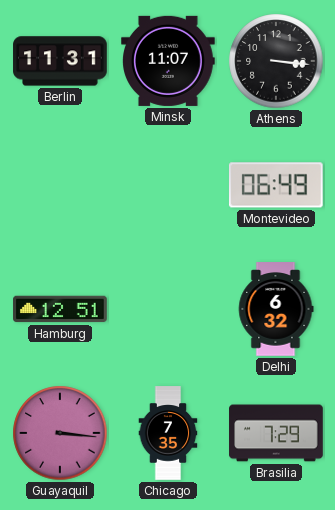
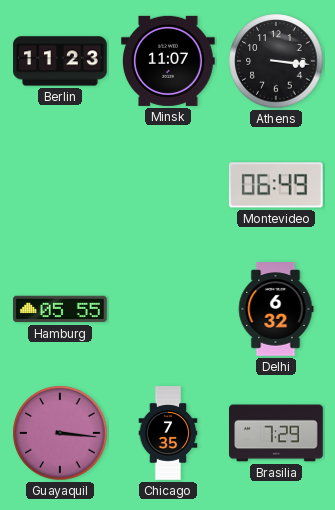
Berlin: 11:31 -> 11:23
Hamburg: 12:51 -> 05:55
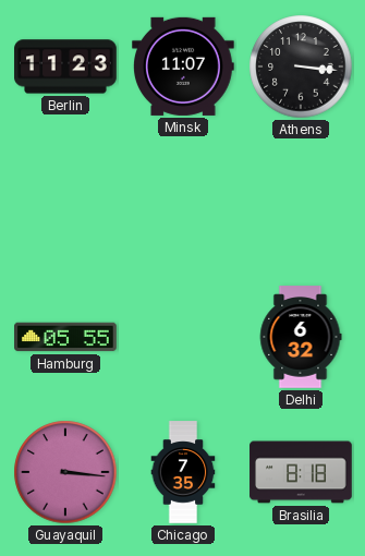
Montevideo: 06:49 -> none
Brasilia: 7:29 -> 8:18
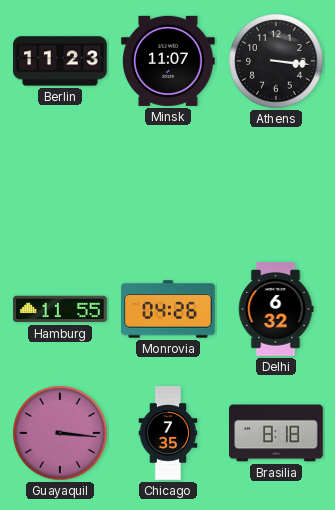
Hamburg: 05:55 -> 11:55
Monrovia: none -> 04:26
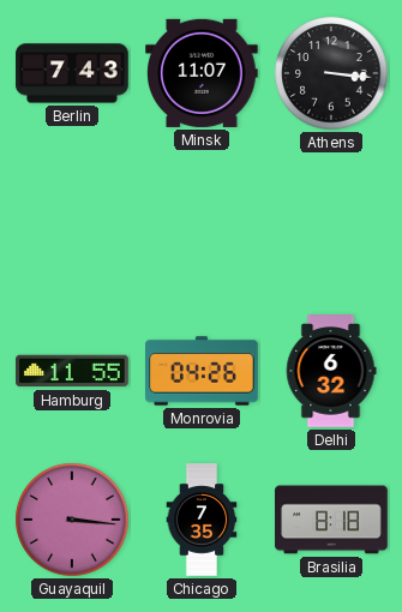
Berlin: 11:23 -> 7:43
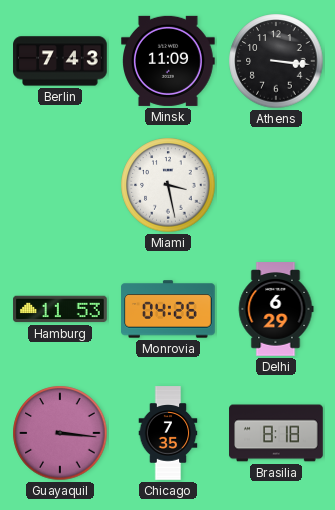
Minsk: 11:07 -> 11:09
Miami: none -> 3:28
Hamburg: 11:55 -> 11:53
Delhi: 6:32 -> 6:29
